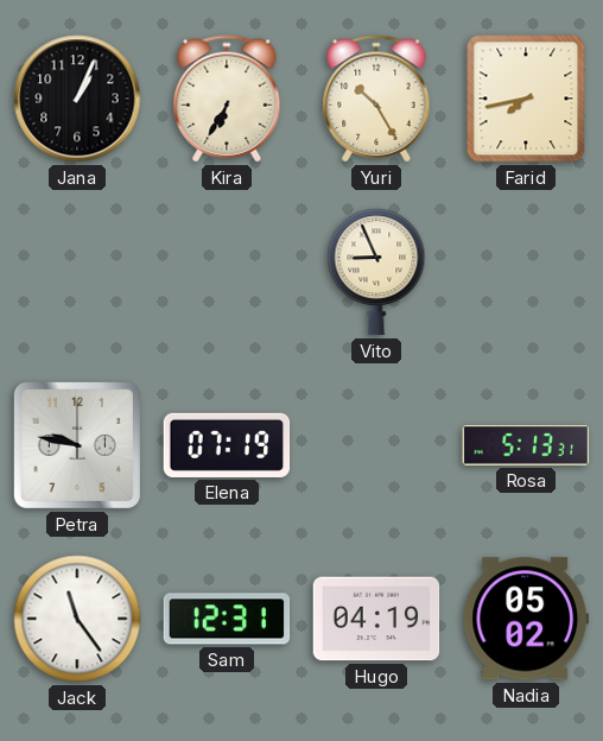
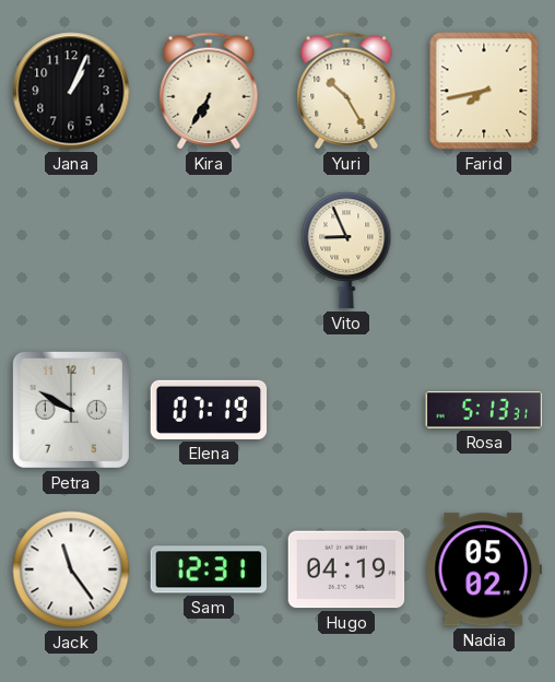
Petra: 9:47 -> 9:50
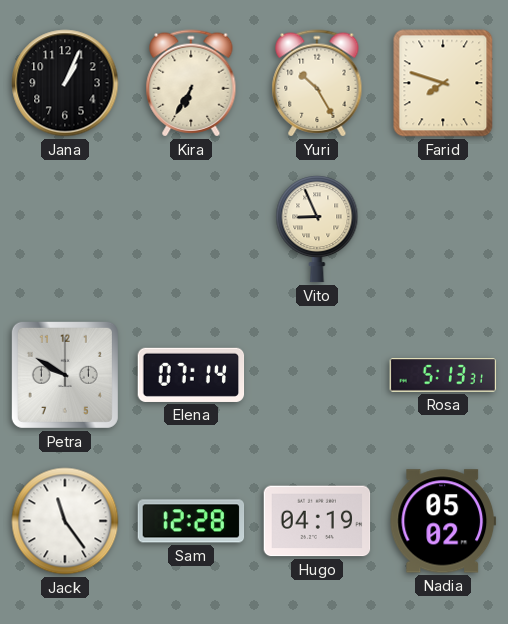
Farid: 7:43 -> 7:48
Elena: 07:19 -> 07:14
Sam: 12:31 -> 12:28
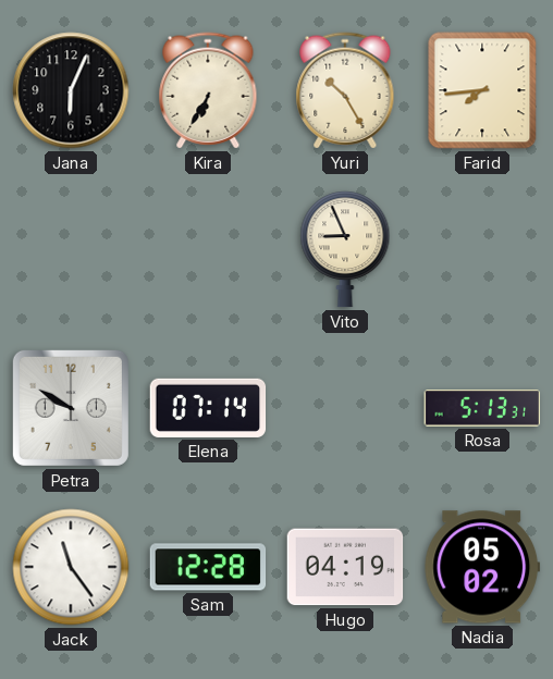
Jana: 1:04 -> 6:04
Farid: 7:48 -> 7:44
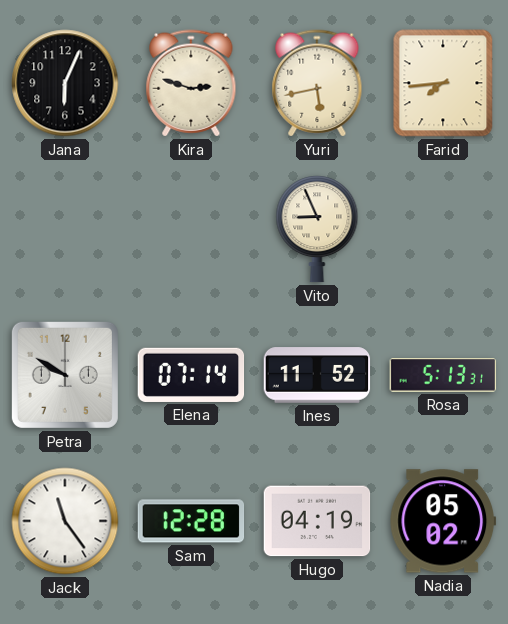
Kira: 6:35 -> 2:48
Yuri: 10:25 -> 5:43
Ines: none -> 11:52
